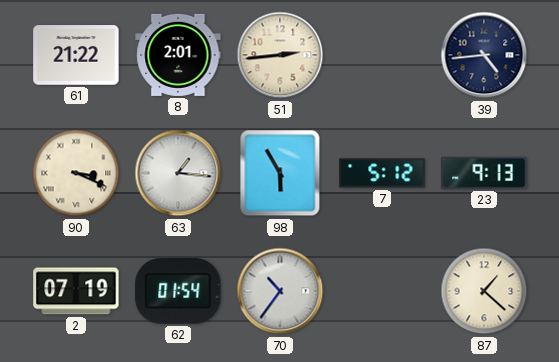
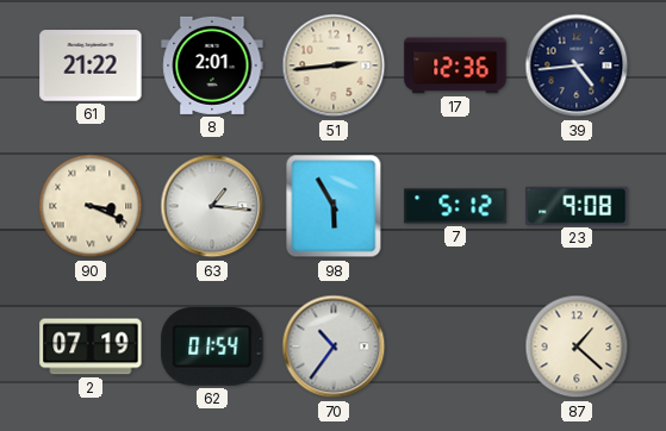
17: none -> 12:36
23: 9:13 -> 9:08
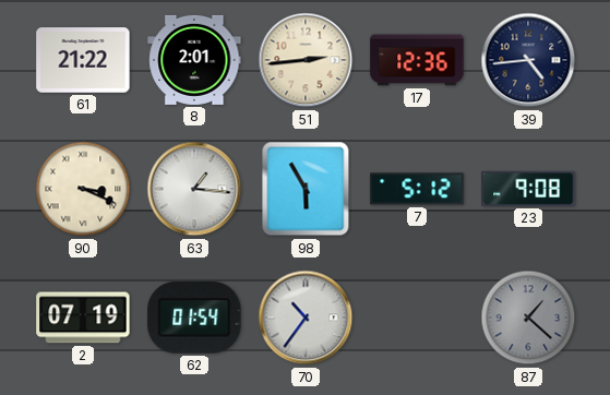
87 dial: cream -> grey
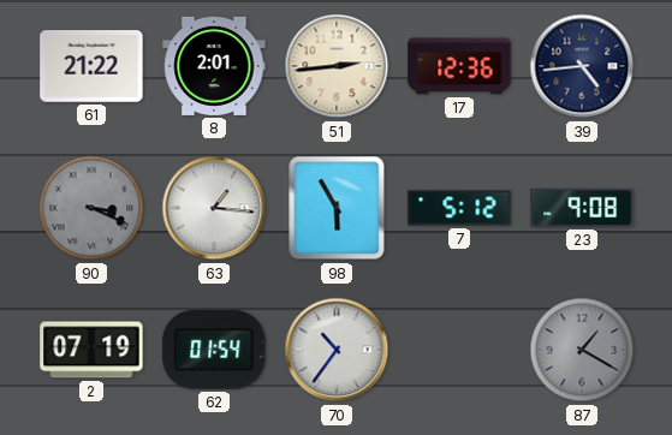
90 dial: cream -> grey
87: 1:22 -> 1:20
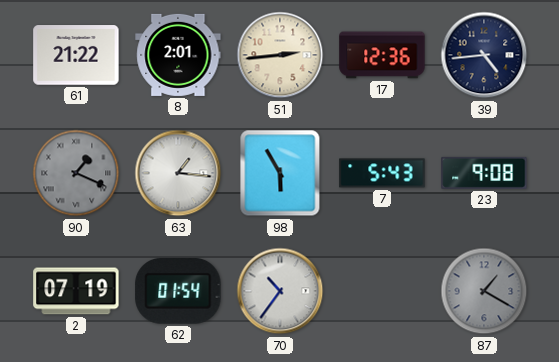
90: 3:19 -> 1:19
7: 5:12 -> 5:43
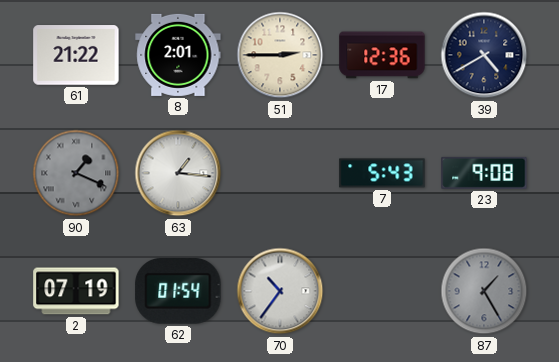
51: 2:44 -> 2:45
39: 4:44 -> 4:40
98: 5:55 -> none
87: 1:20 -> 1:25
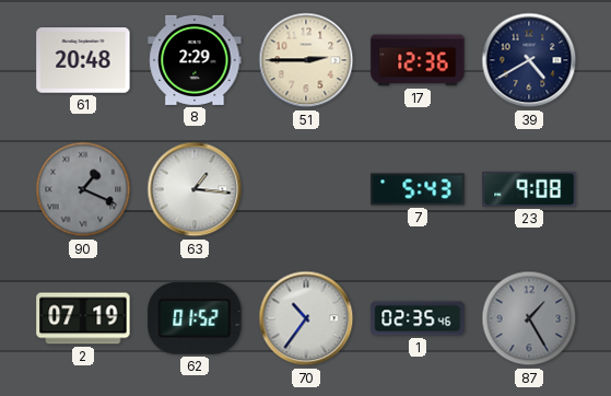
61: 21:22 -> 20:48
8: 2:01 -> 2:29
62: 01:54 -> 01:52
1: none -> 02:35
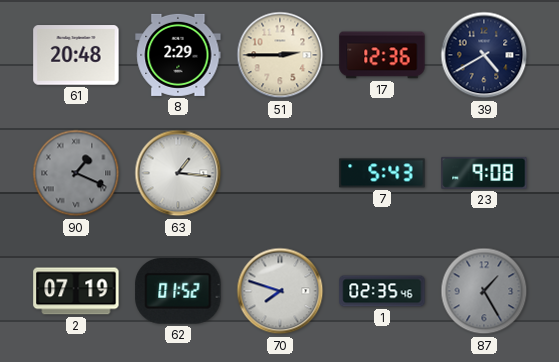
70: 10:36 -> 7:48
